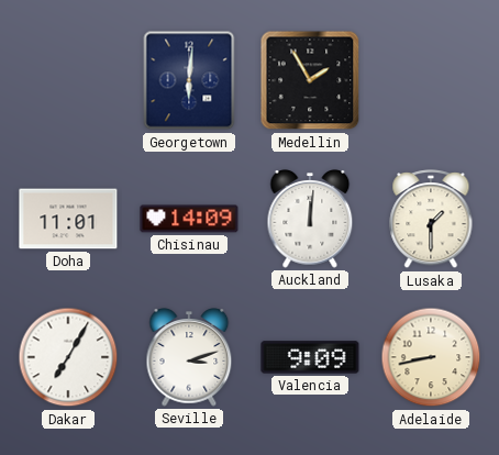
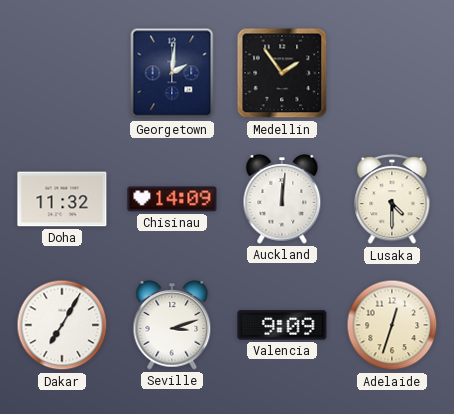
Georgetown: 6:01 -> 2:01
Medellin: 1:55 -> 1:54
Doha: 11:01 -> 11:32
Lusaka: 1:30 -> 4:30
Adelaide: 8:43 -> 12:33
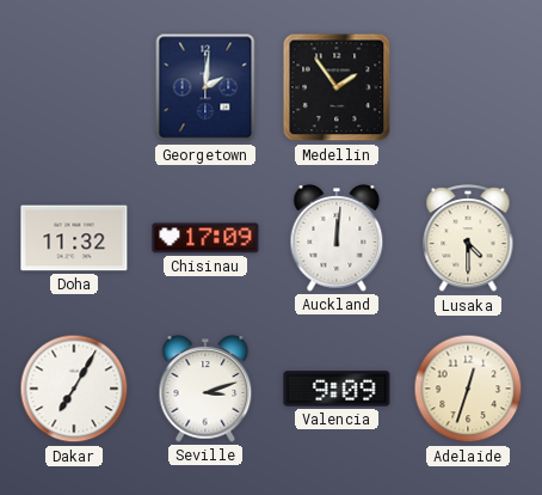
Chisinau: 14:09 -> 17:09
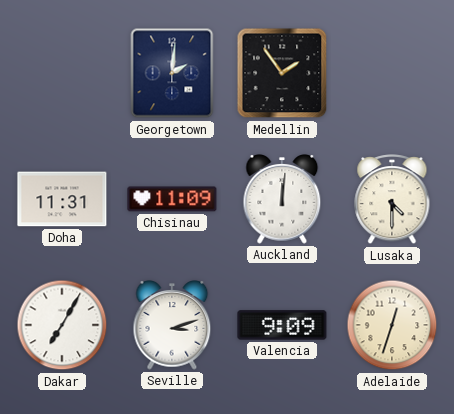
Doha: 11:32 -> 11:31
Chisinau: 17:09 -> 11:09
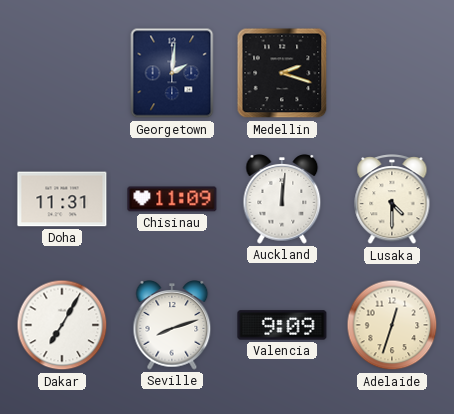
Medellin: 1:54 -> 2:18
Seville: 3:12 -> 8:12
